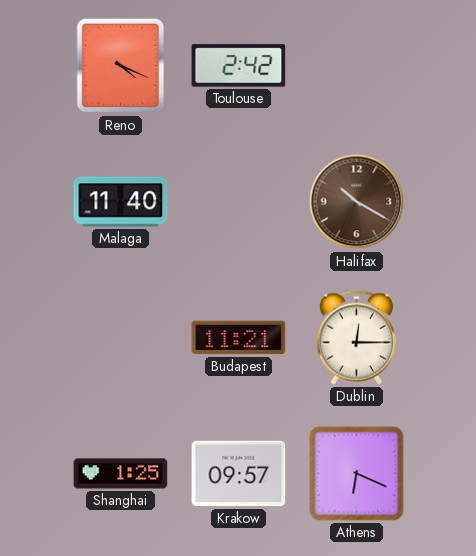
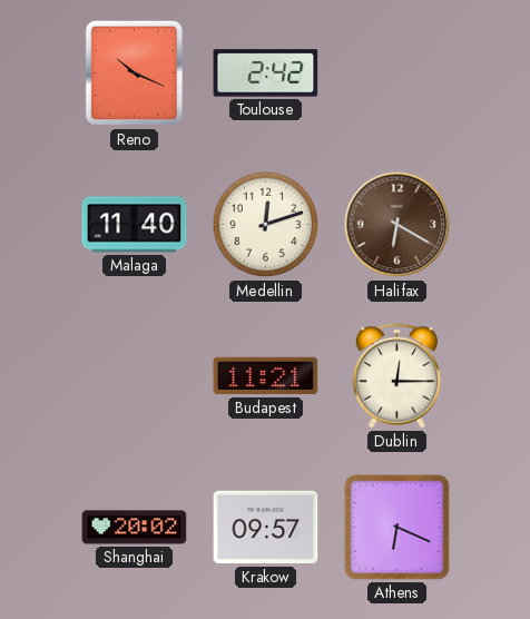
Reno: 4:19 -> 10:19
Medellin: none -> 12:12
Halifax: 10:20 -> 6:20
Shanghai: 1:25 -> 20:02
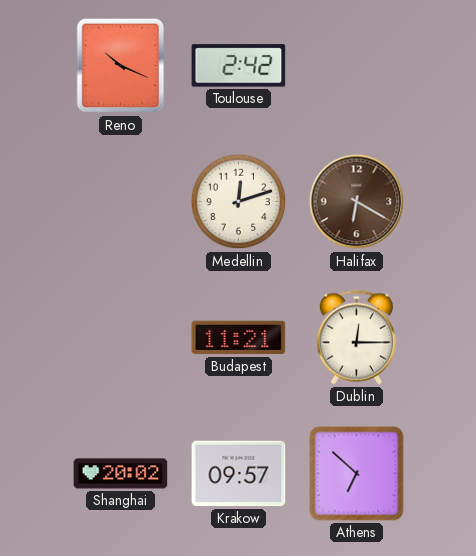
Malaga: 11:40 -> none
Athens: 6:19 -> 6:52
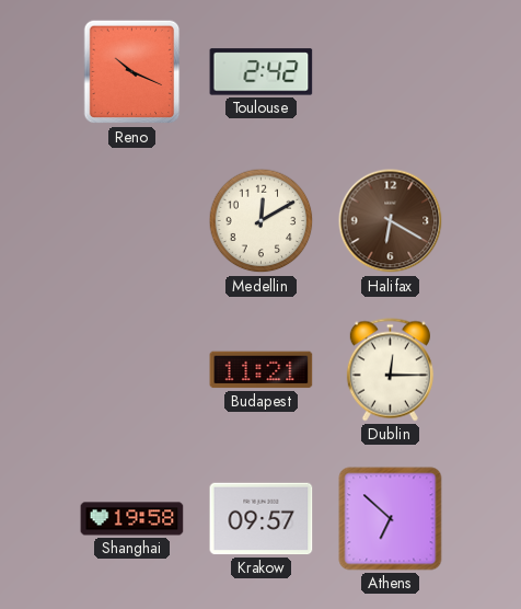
Medellin: 12:12 -> 12:10
Shanghai: 20:02 -> 19:58
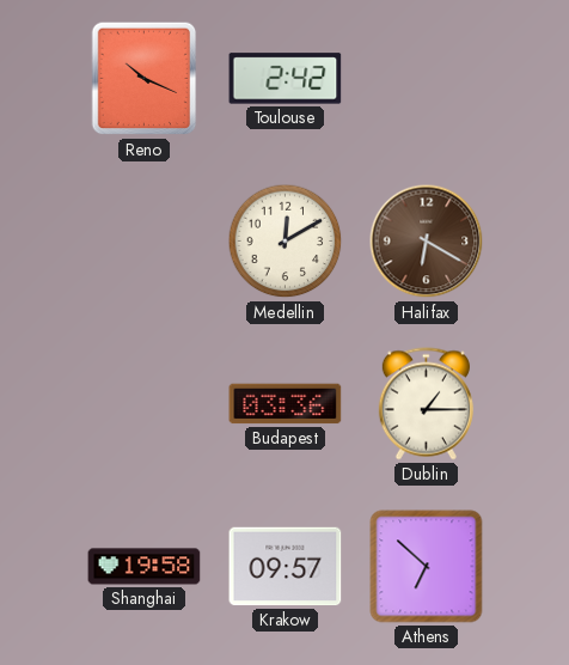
Budapest: 11:21 -> 03:36
Dublin: 12:15 -> 1:15
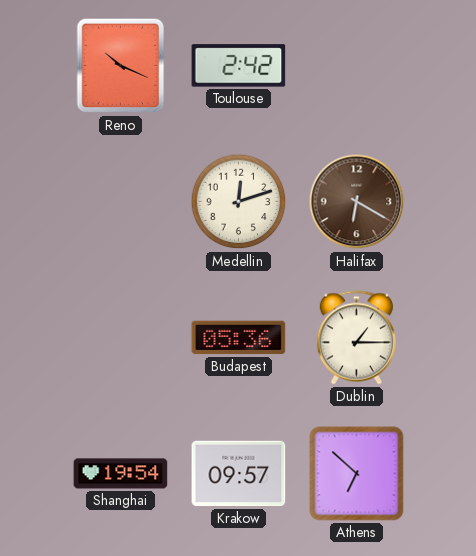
Medellin: 12:10 -> 12:12
Budapest: 03:36 -> 05:36
Shanghai: 19:58 -> 19:54
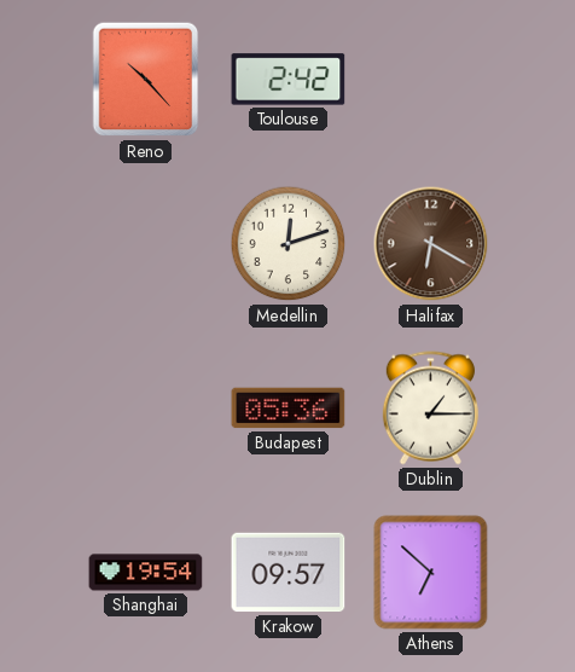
Reno: 10:19 -> 10:23
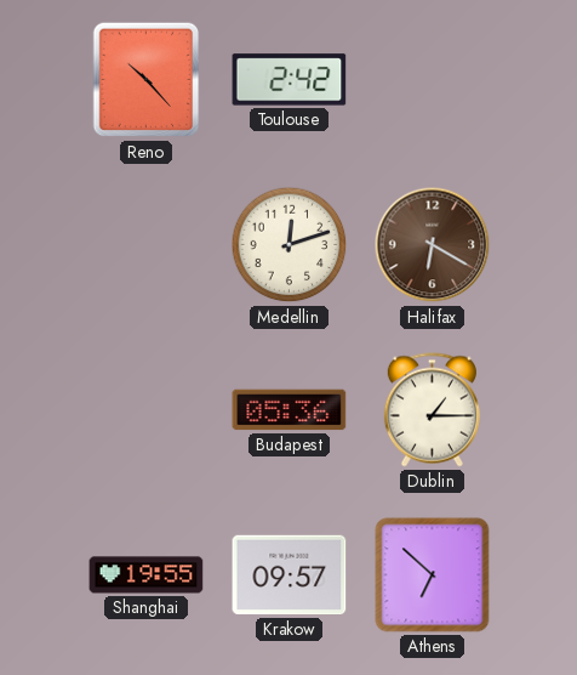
Shanghai: 19:54 -> 19:55
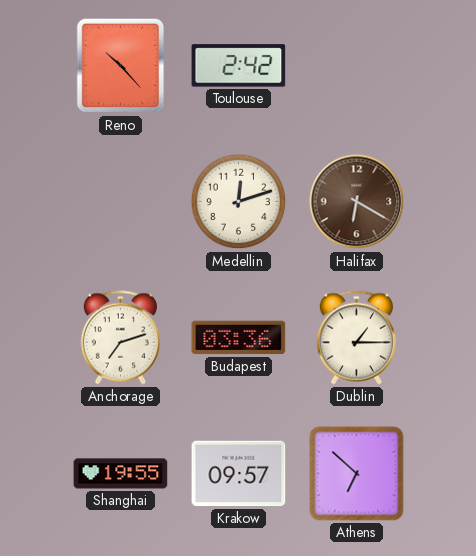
Anchorage: none -> 7:12
Budapest: 05:36 -> 03:36
